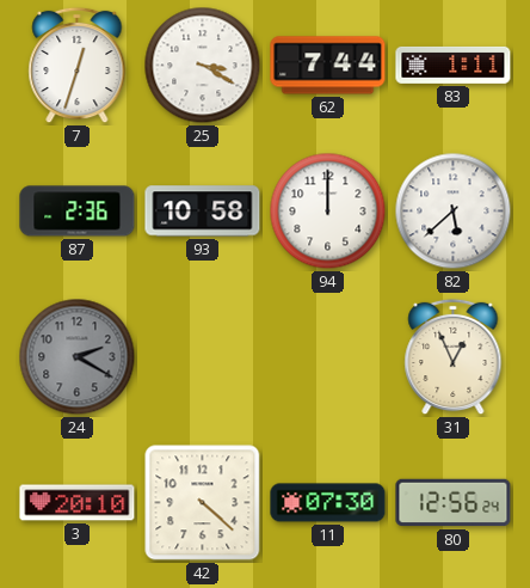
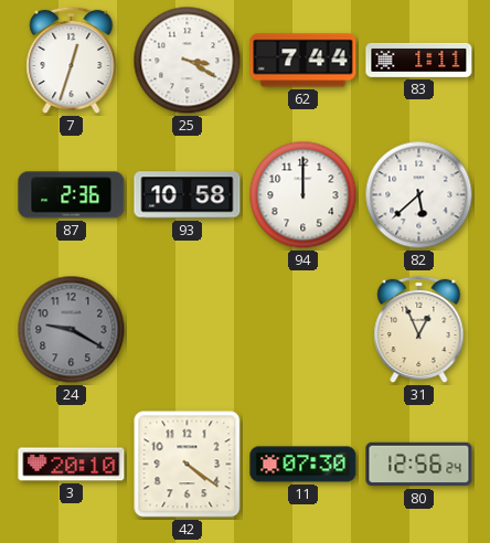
24: 2:20 -> 9:20
42: 4:22 -> 4:21
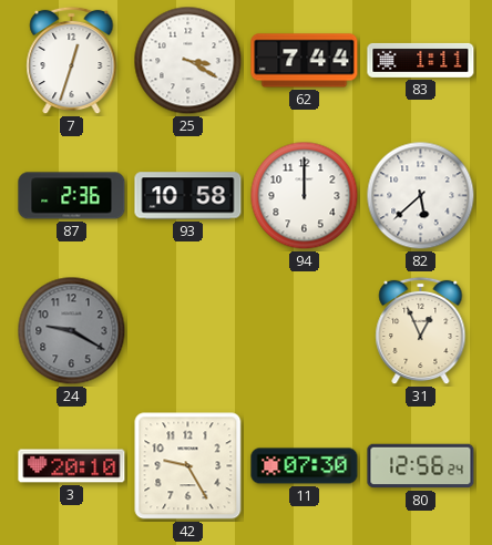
42: 4:21 -> 9:25
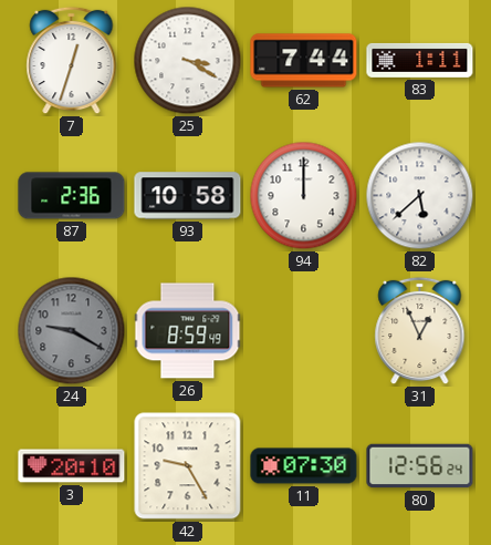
26: none -> 8:59
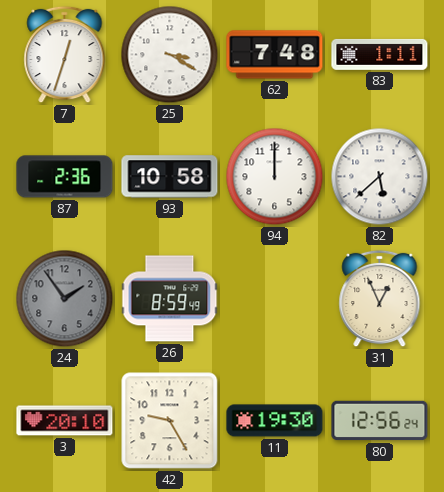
62: 7:44 -> 7:48
24: 9:20 -> 1:54
11: 07:30 -> 19:30
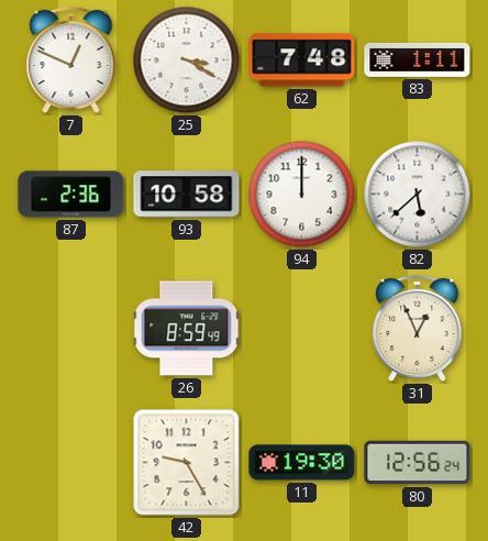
7: 12:33 -> 12:49
24: 1:54 -> none
3: 20:10 -> none
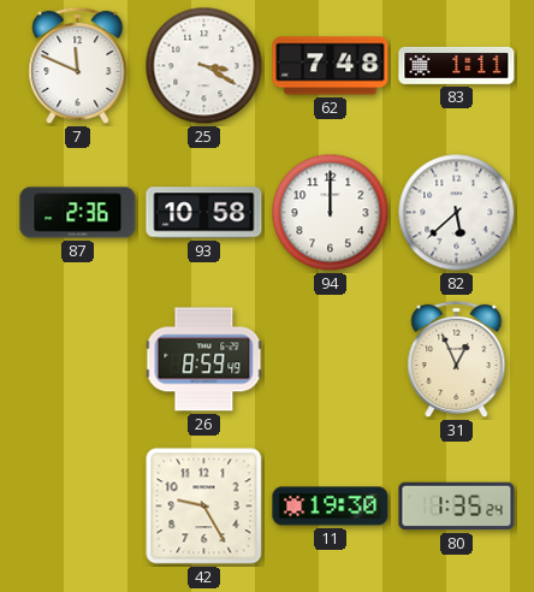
7: 12:49 -> 11:49
80: 12:56 -> 1:35
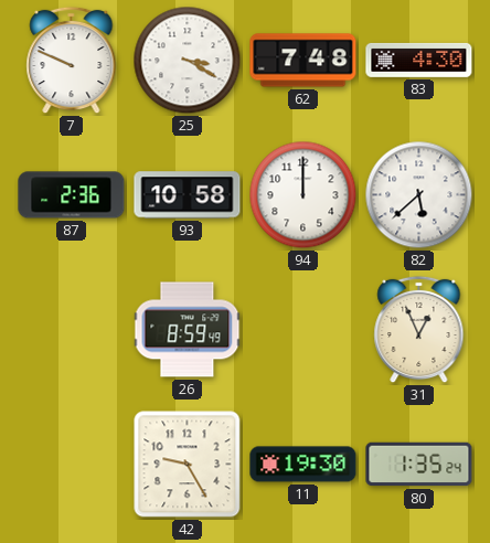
7: 11:49 -> 9:49
83: 1:11 -> 4:30
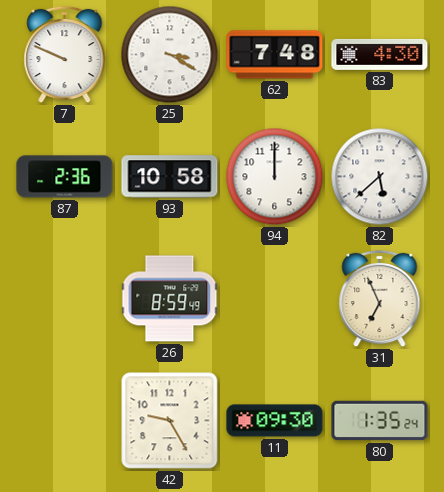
31: 12:56 -> 6:56
11: 19:30 -> 09:30
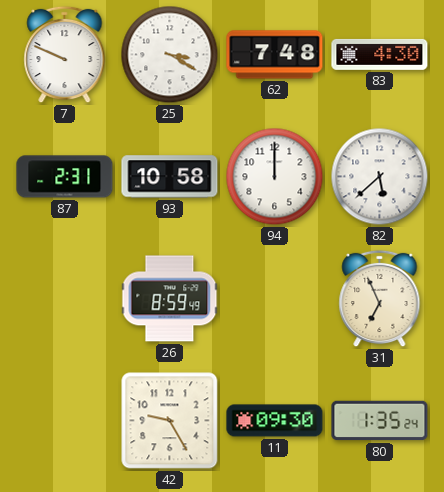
87: 2:36 -> 2:31
